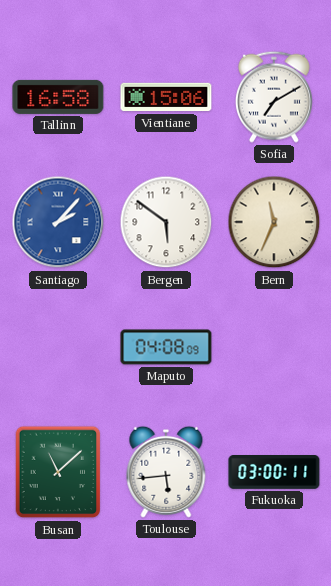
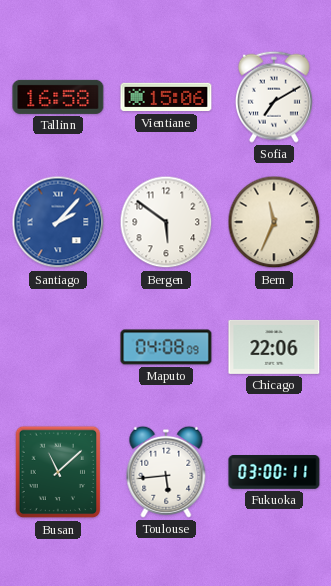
Chicago: none -> 22:06
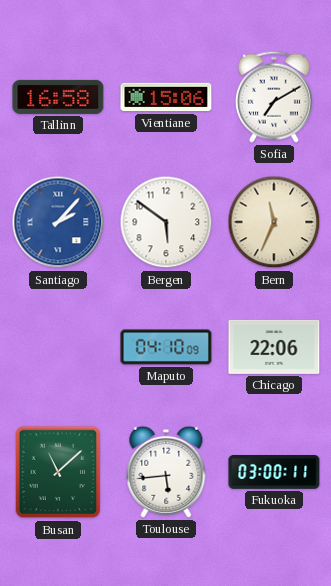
Maputo: 04:08 -> 04:10
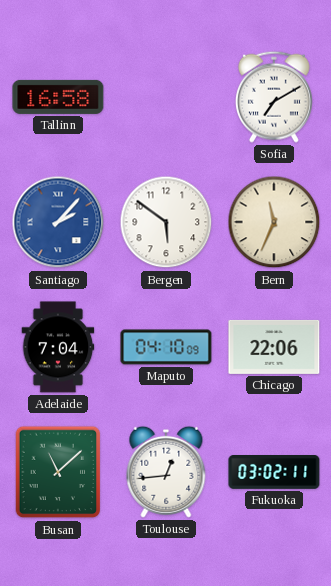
Vientiane: 15:06 -> none
Adelaide: none -> 7:04
Toulouse: 5:44 -> 12:44
Fukuoka: 03:00 -> 03:02
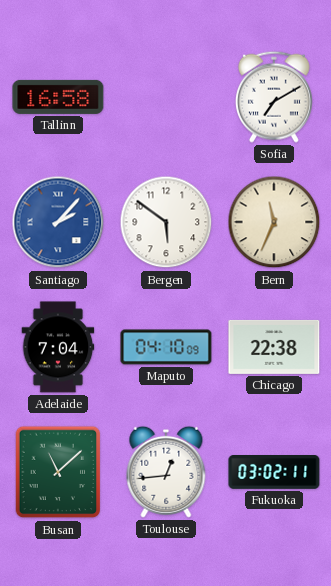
Chicago: 22:06 -> 22:38
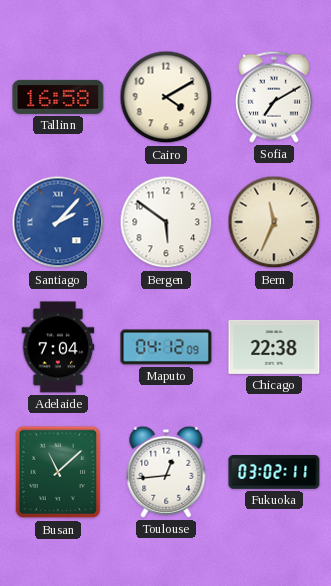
Cairo: none -> 4:10
Maputo: 04:10 -> 04:12
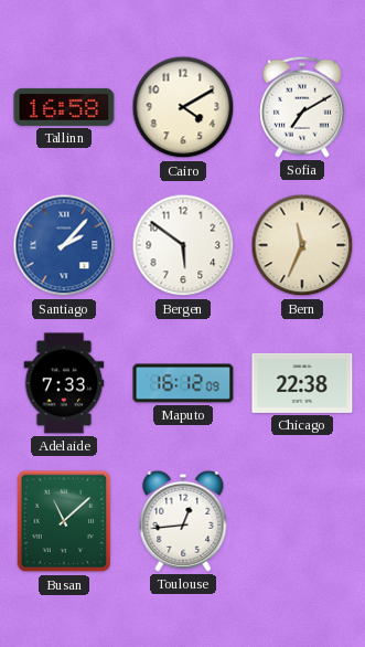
Adelaide: 7:04 -> 7:33
Maputo: 04:12 -> 16:12
Fukuoka: 03:02 -> none
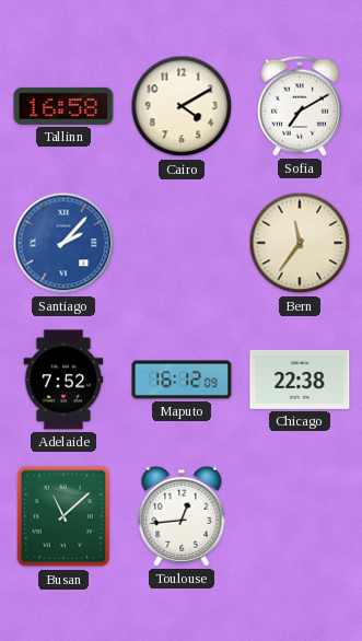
Bergen: 5:51 -> none
Bern: 11:34 -> 11:36
Adelaide: 7:33 -> 7:52
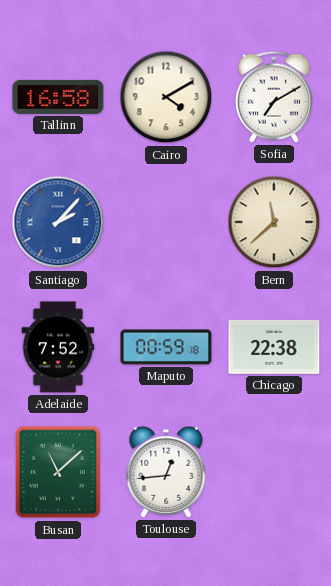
Bern: 11:36 -> 11:38
Maputo: 16:12 -> 00:59
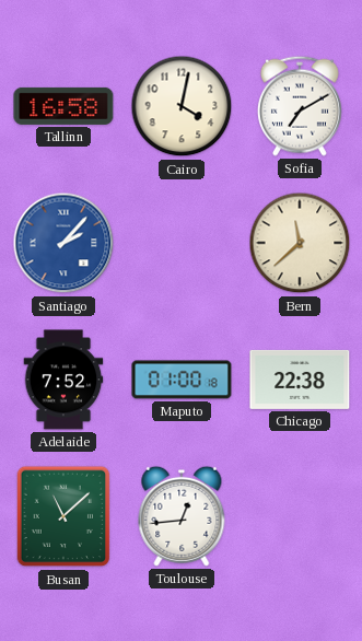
Cairo: 4:10 -> 4:02
Maputo: 00:59 -> 01:00
